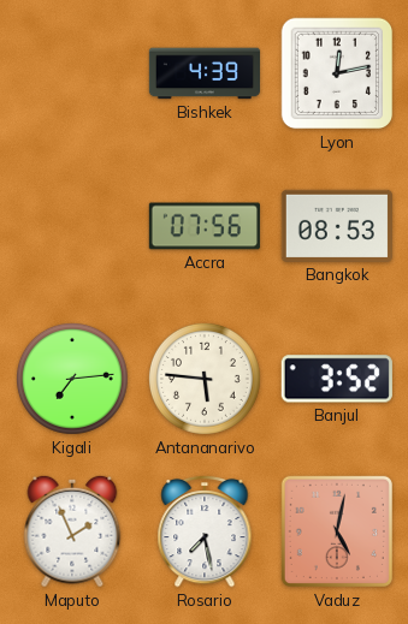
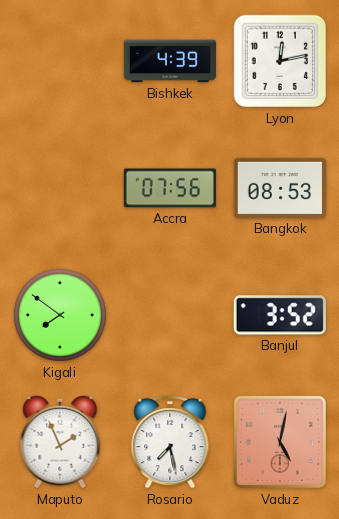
Kigali: 7:14 -> 7:51
Antananarivo: 5:46 -> none
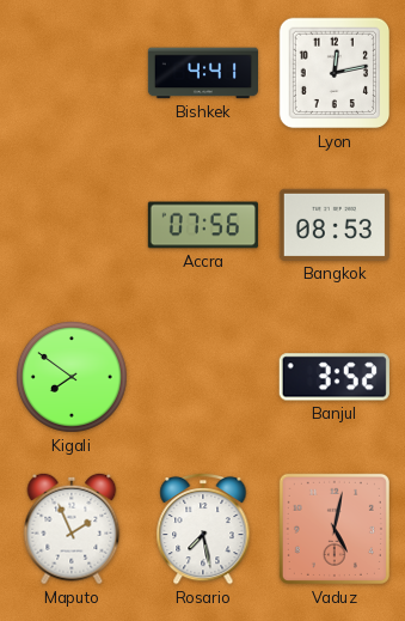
Bishkek: 4:39 -> 4:41
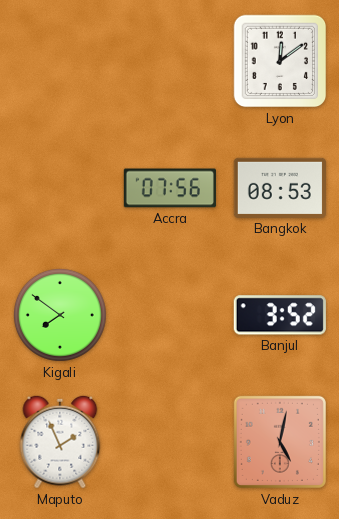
Bishkek: 4:41 -> none
Lyon: 12:13 -> 12:09
Rosario: 7:28 -> none
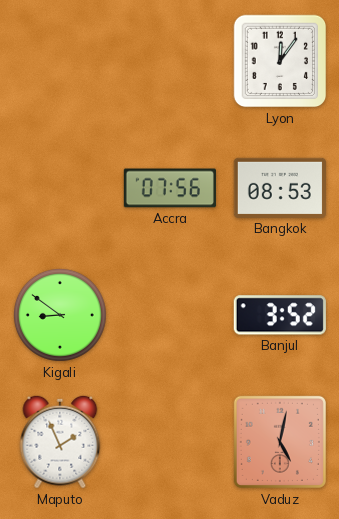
Lyon: 12:09 -> 12:06
Kigali: 7:51 -> 8:51
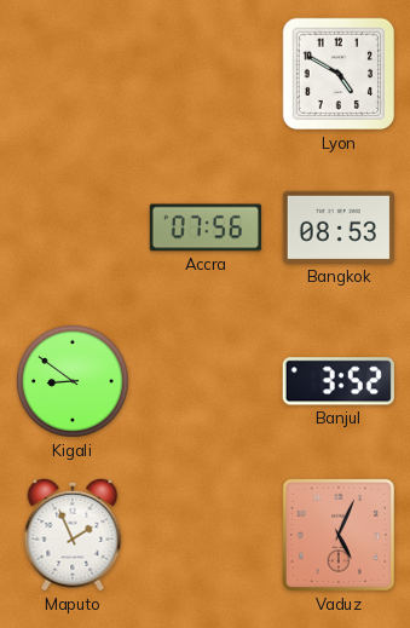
Lyon: 12:06 -> 4:50
Vaduz: 5:02 -> 5:04
